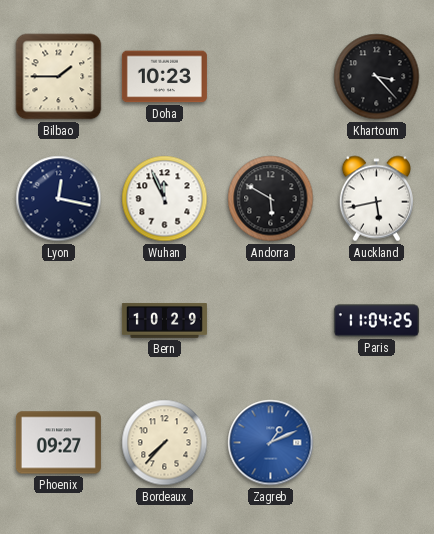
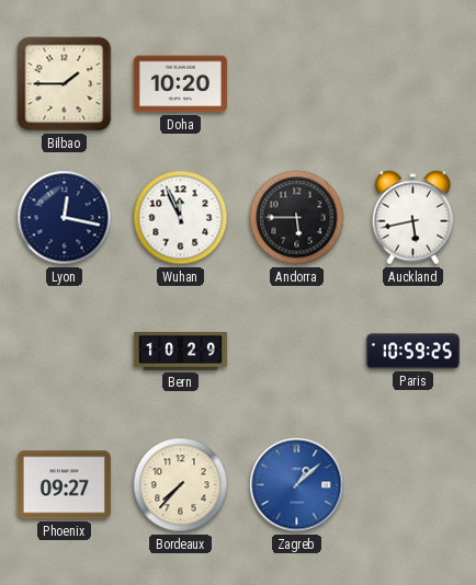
Doha: 10:23 -> 10:20
Khartoum: 3:23 -> none
Andorra: 5:50 -> 5:45
Paris: 11:04 -> 10:59
Zagreb: 1:11 -> 1:08
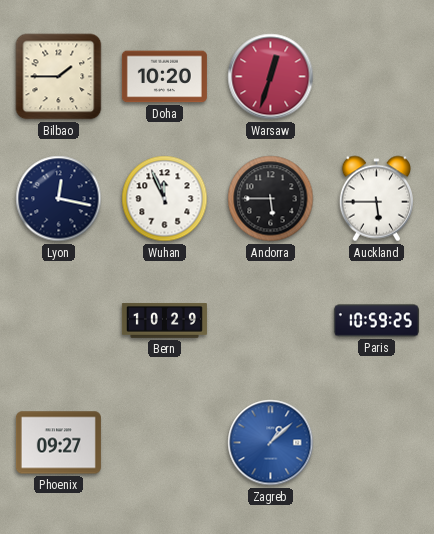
Warsaw: none -> 12:33
Auckland: 5:43 -> 5:45
Bordeaux: 7:37 -> none
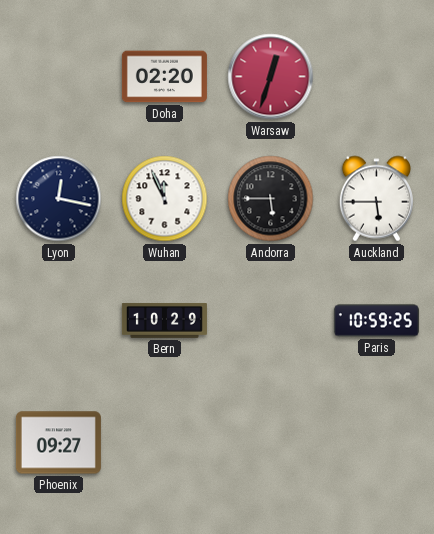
Bilbao: 1:45 -> none
Doha: 10:20 -> 02:20
Zagreb: 1:08 -> none
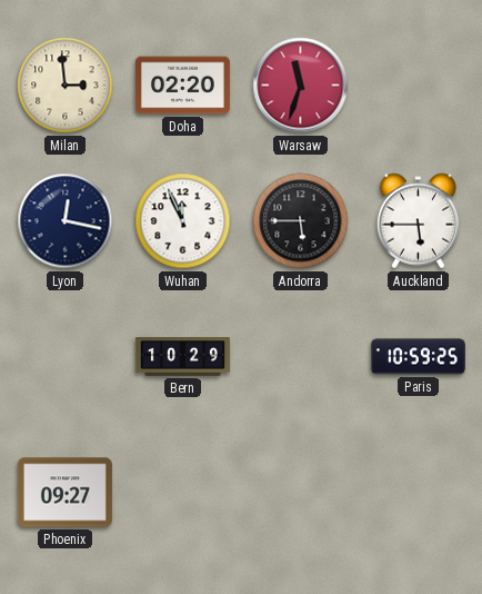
Milan: none -> 2:59
Warsaw: 12:33 -> 11:33
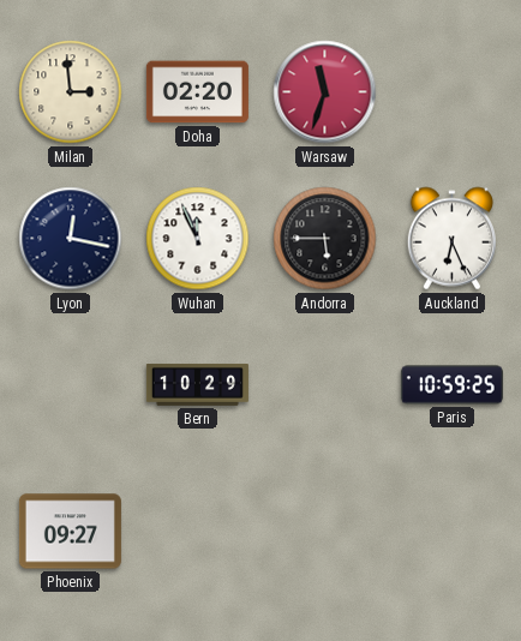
Auckland: 5:45 -> 6:26
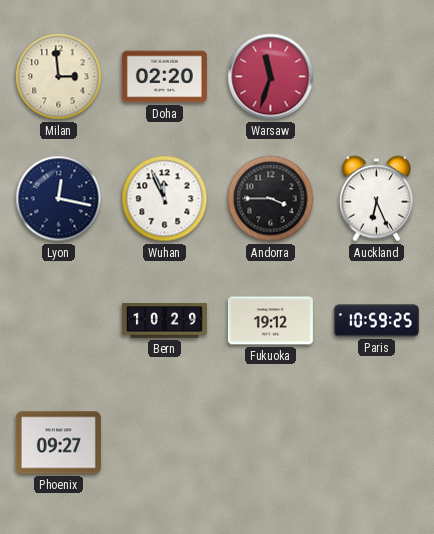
Andorra: 5:45 -> 3:45
Fukuoka: none -> 19:12
